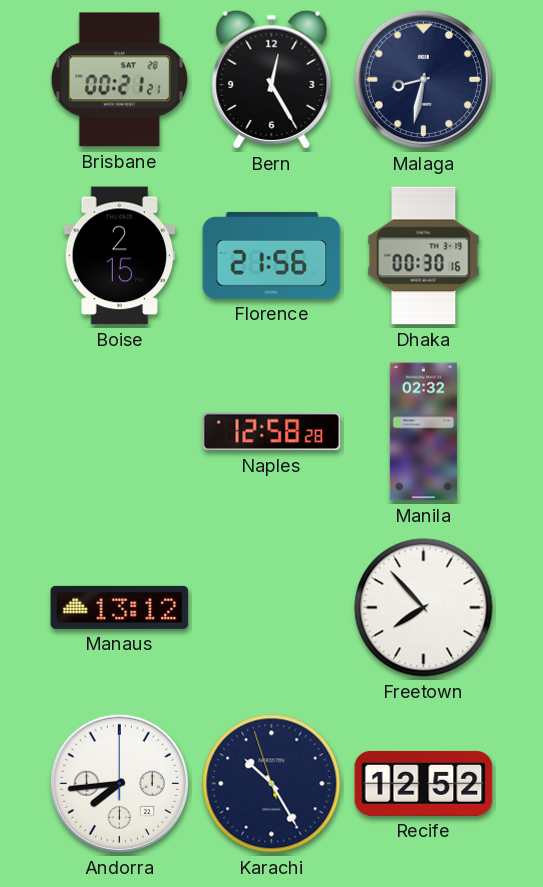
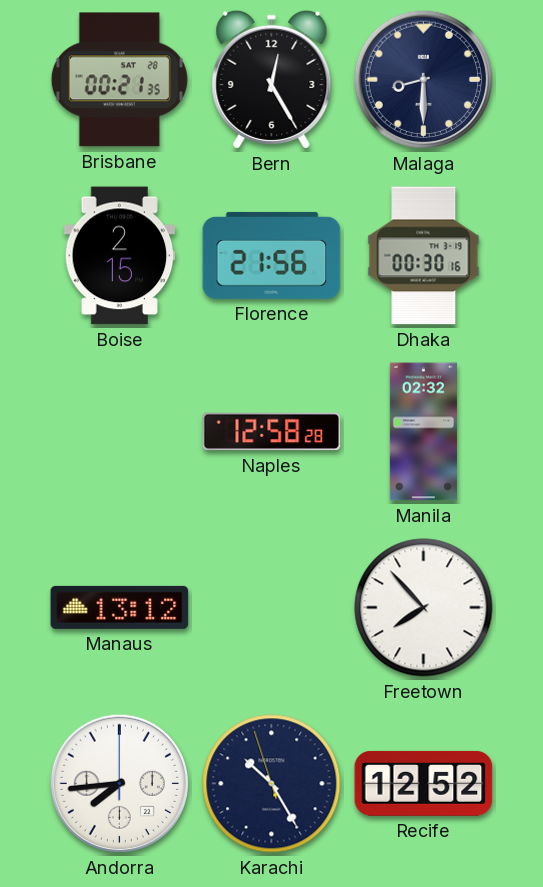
Brisbane: 00:21:21 -> 00:21:35
Malaga: 8:32 -> 8:30
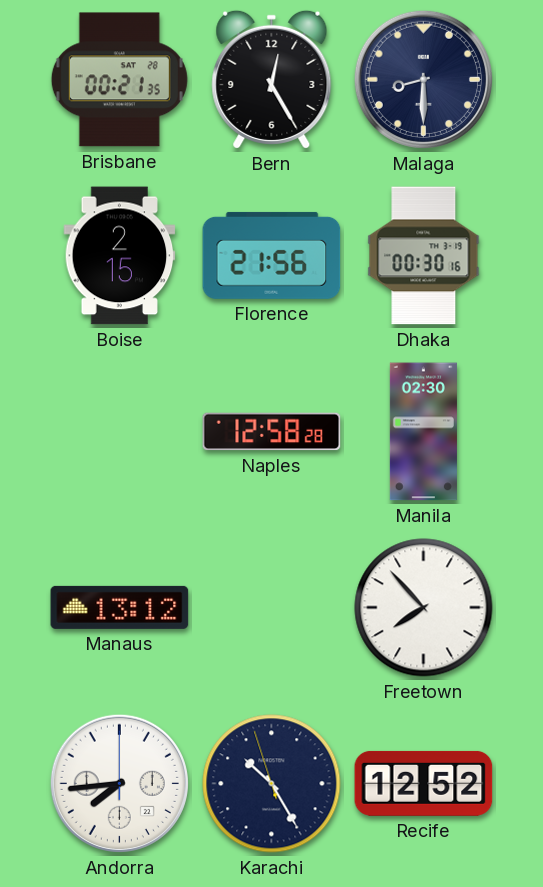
Manila: 02:32 -> 02:30
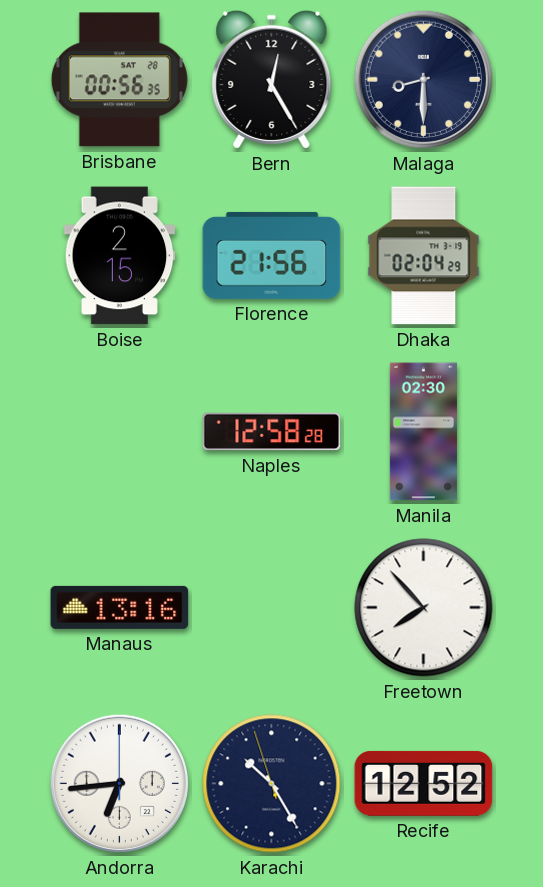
Brisbane: 00:21 -> 00:56
Dhaka: 00:30 -> 02:04
Manaus: 13:12 -> 13:16
Andorra: 7:44 -> 6:44
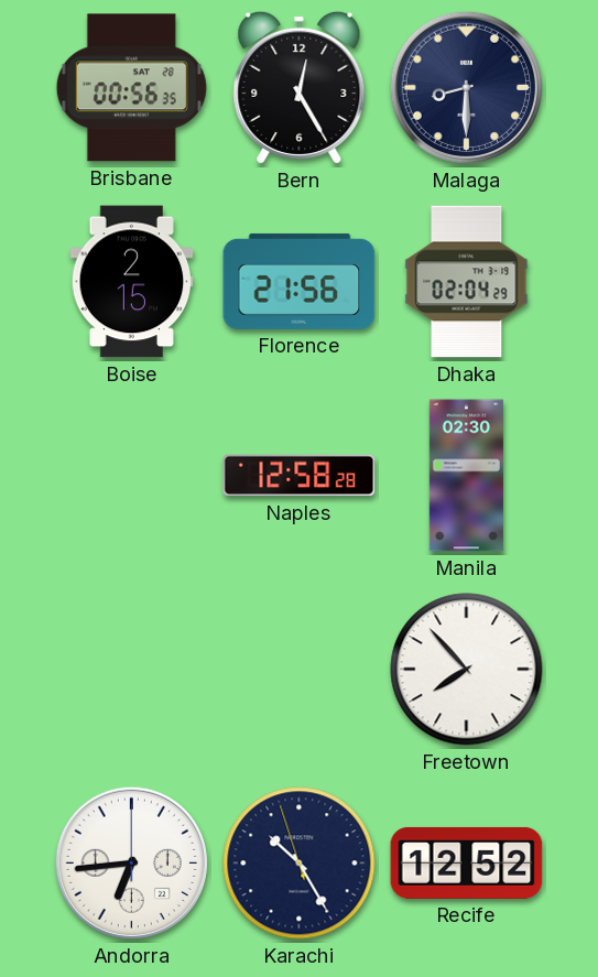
Manaus: 13:16 -> none
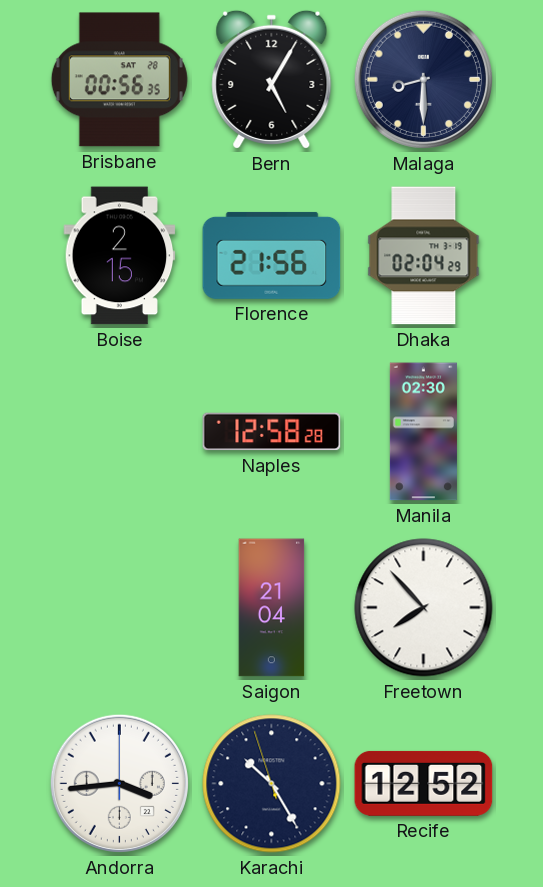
Bern: 12:25 -> 5:05
Saigon: none -> 21:04
Andorra: 6:44 -> 3:44
